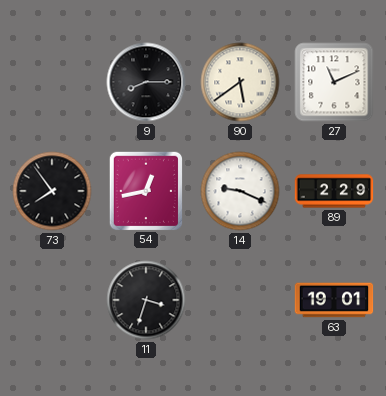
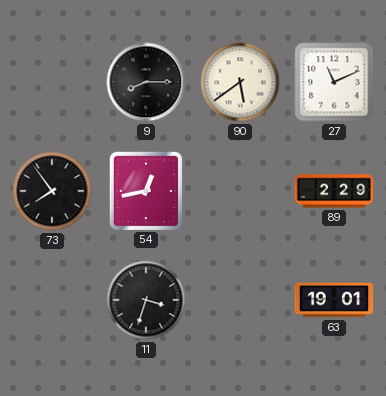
14: 9:19 -> none
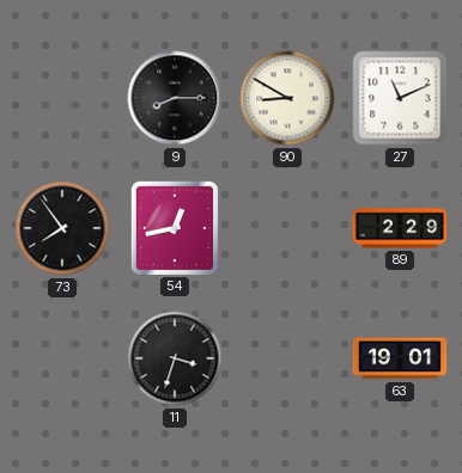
90: 5:39 -> 8:50
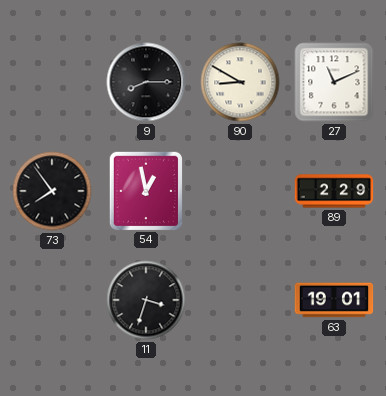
54: 12:43 -> 12:58
